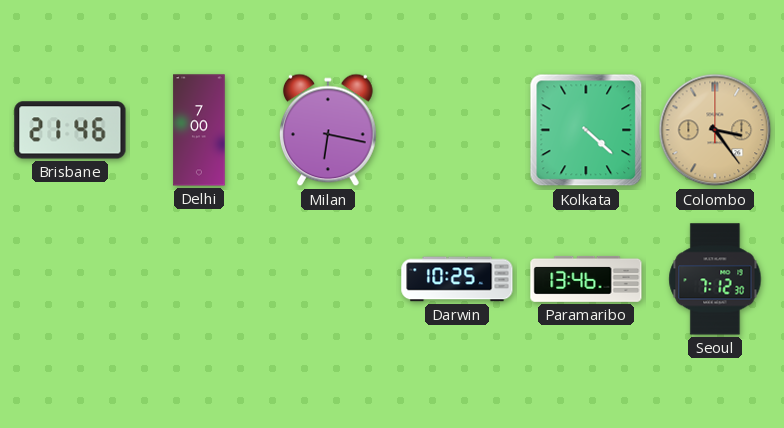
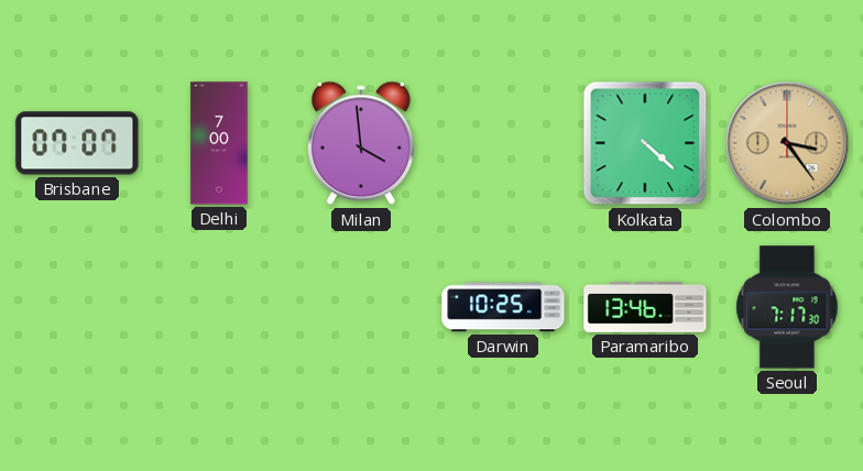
Brisbane: 21:46 -> 07:07
Milan: 6:17 -> 3:59
Seoul: 7:12 -> 7:17
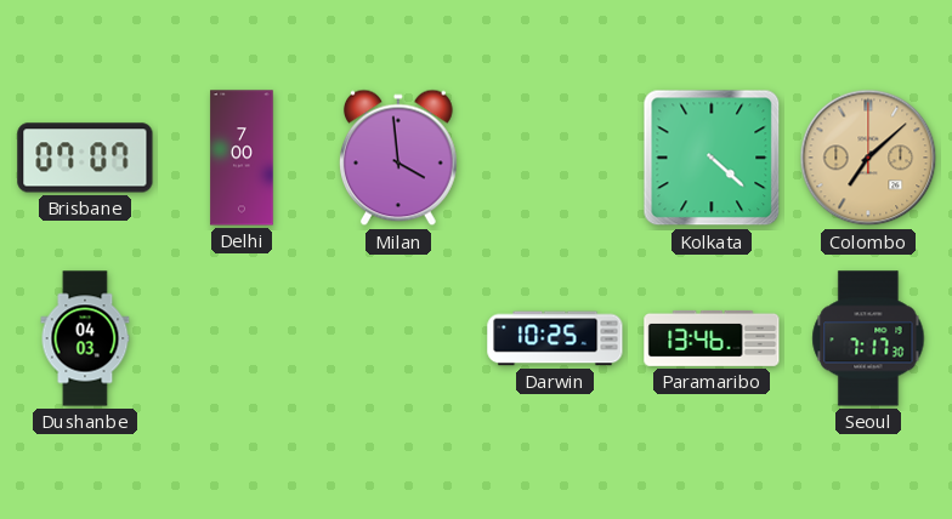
Colombo: 3:24 -> 7:08
Dushanbe: none -> 04:03
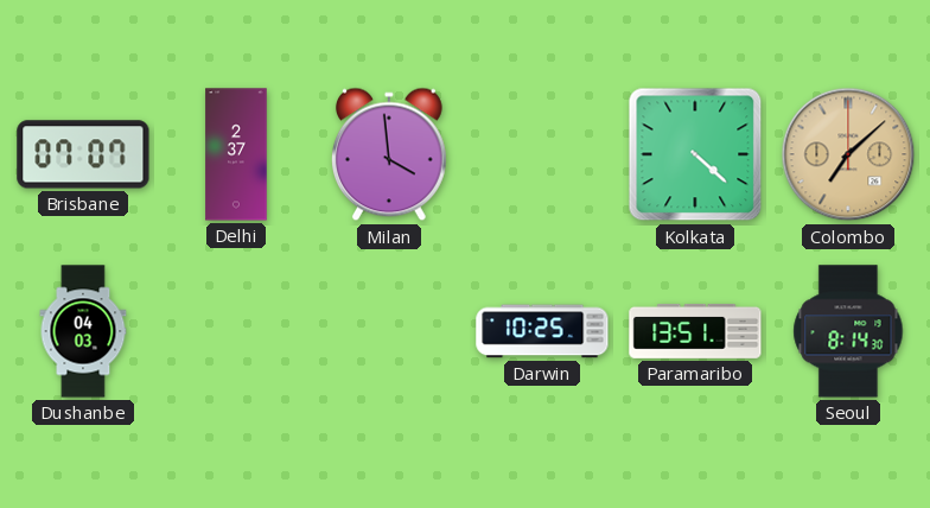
Delhi: 7:00 -> 2:37
Paramaribo: 13:46 -> 13:51
Seoul: 7:17 -> 8:14
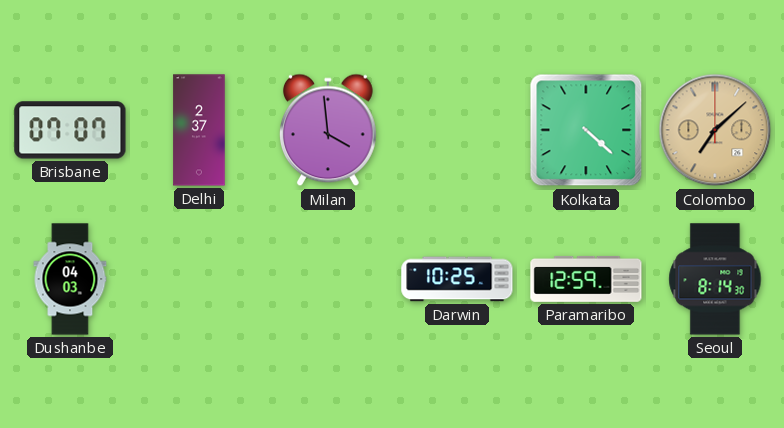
Paramaribo: 13:51 -> 12:59
